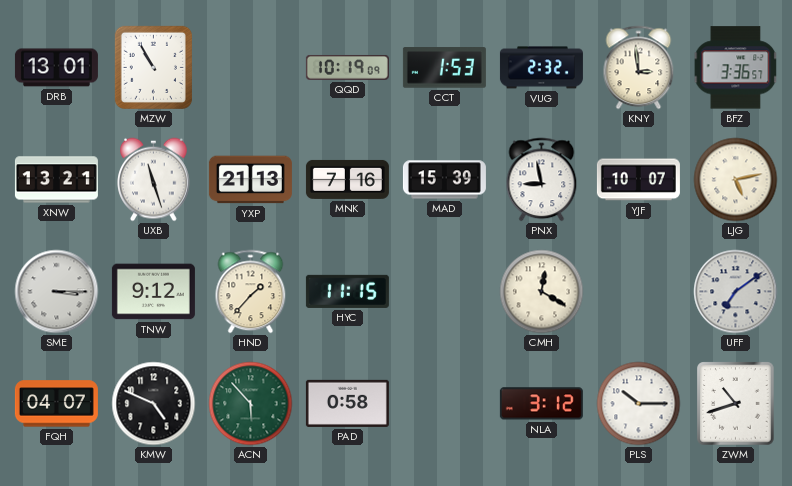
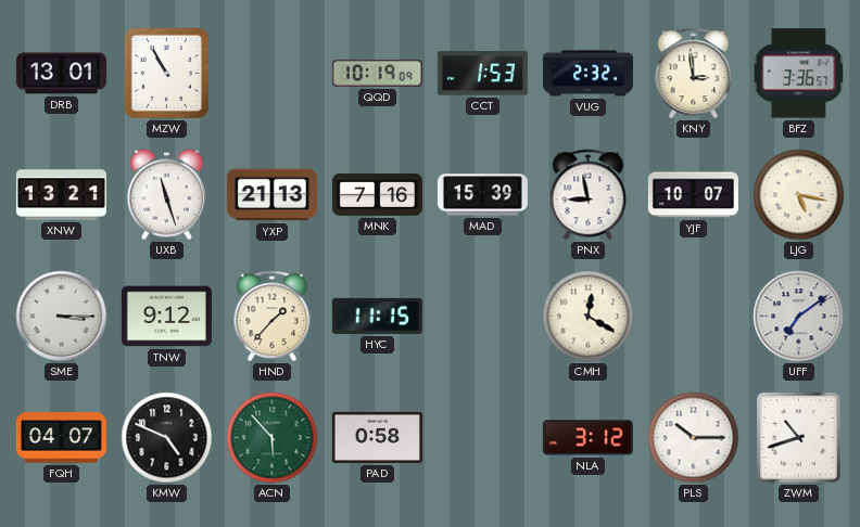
LJG: 5:13 -> 5:17
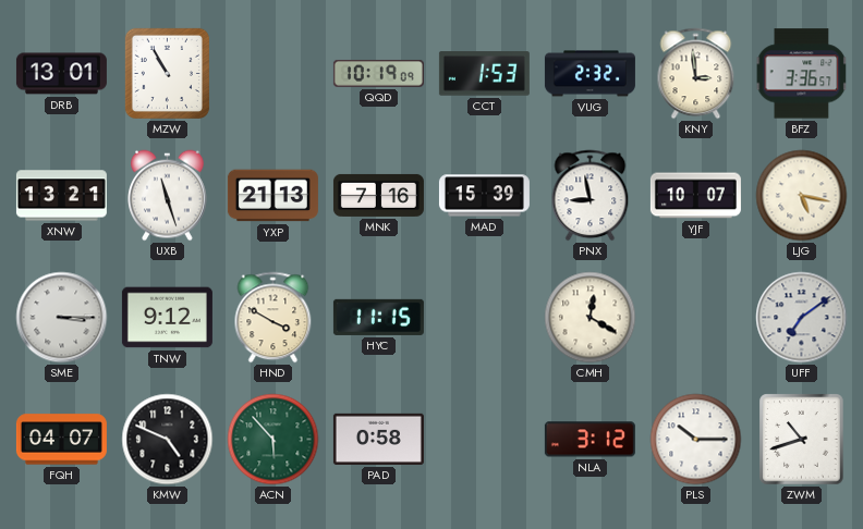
HND: 1:37 -> 3:50
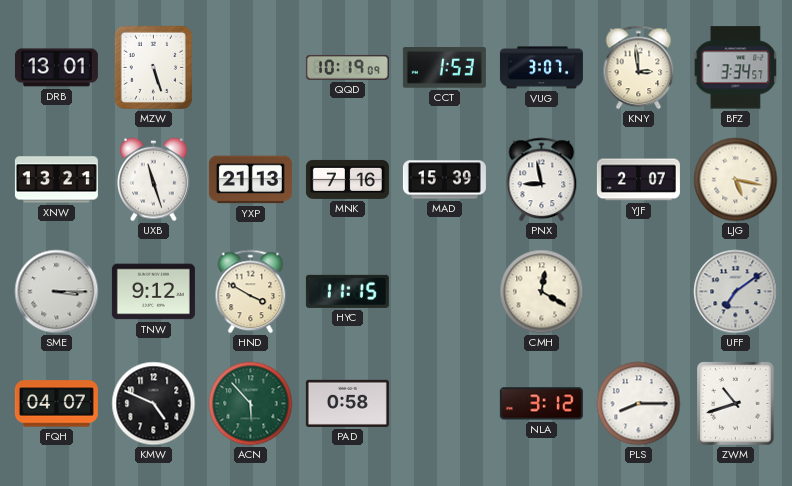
MZW: 10:55 -> 5:27
VUG: 2:32 -> 3:07
BFZ: 3:36 -> 3:34
YJF: 10:07 -> 2:07
PLS: 10:15 -> 8:15
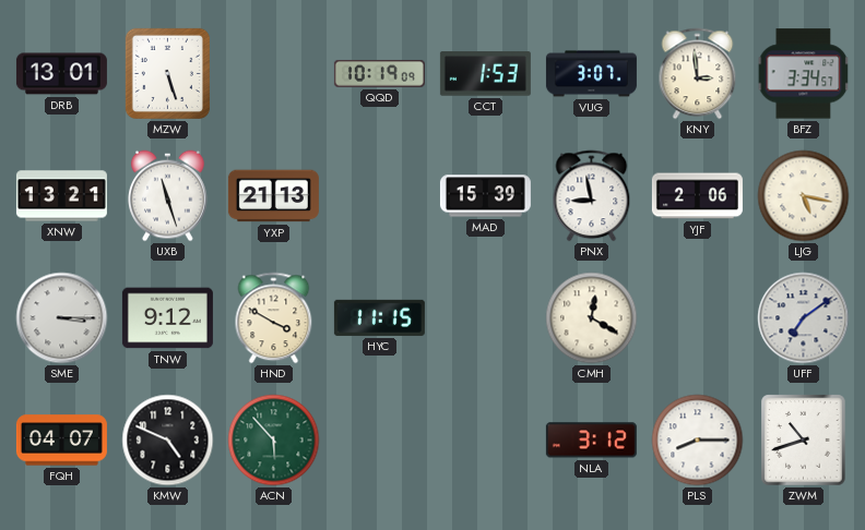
MNK: 7:16 -> none
YJF: 2:07 -> 2:06
PAD: 0:58 -> none
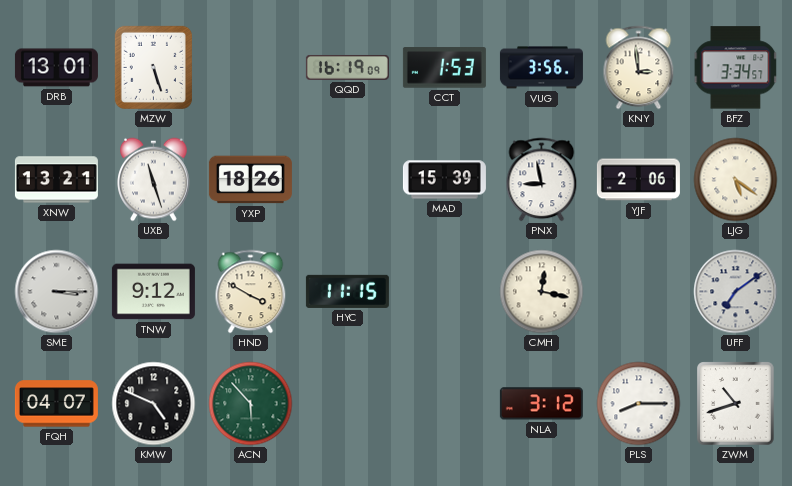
QQD: 10:19 -> 16:19
VUG: 3:07 -> 3:56
YXP: 21:13 -> 18:26
LJG: 5:17 -> 5:21
CMH: 12:20 -> 12:17
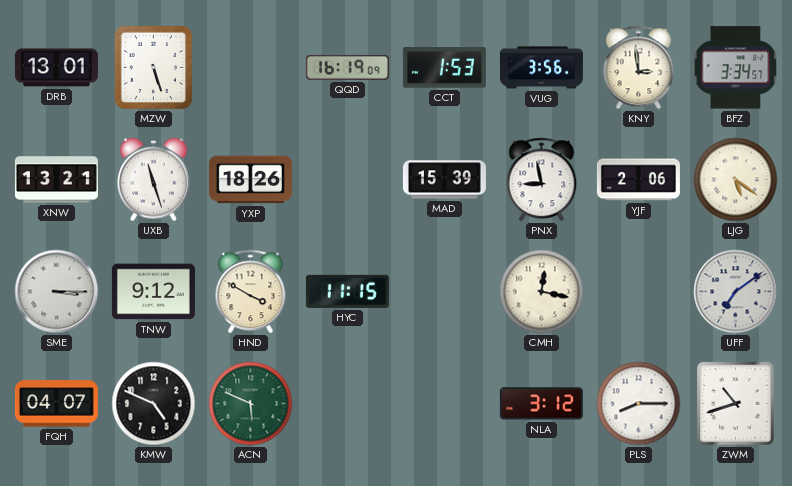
ACN: 5:53 -> 5:49
